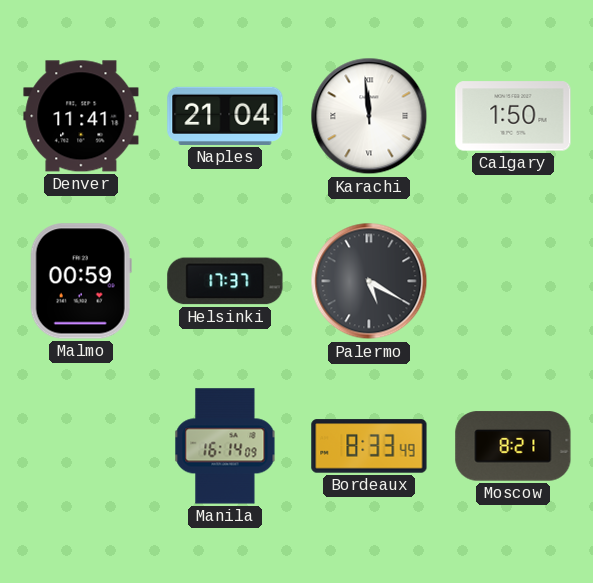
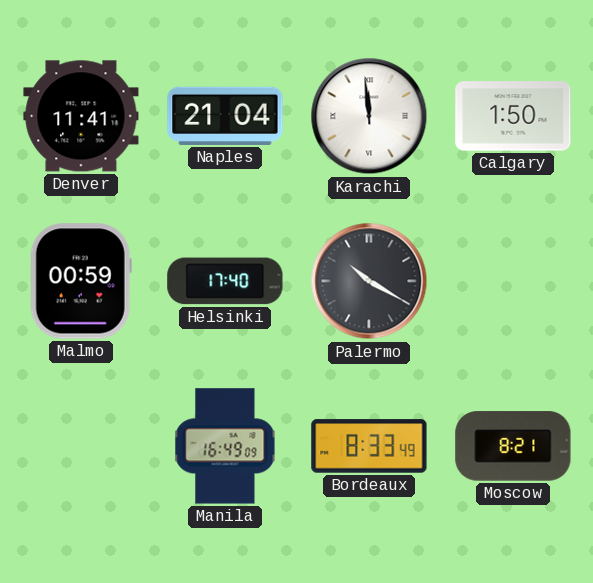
Helsinki: 17:37 -> 17:40
Palermo: 5:20 -> 10:20
Manila: 16:14 -> 16:49
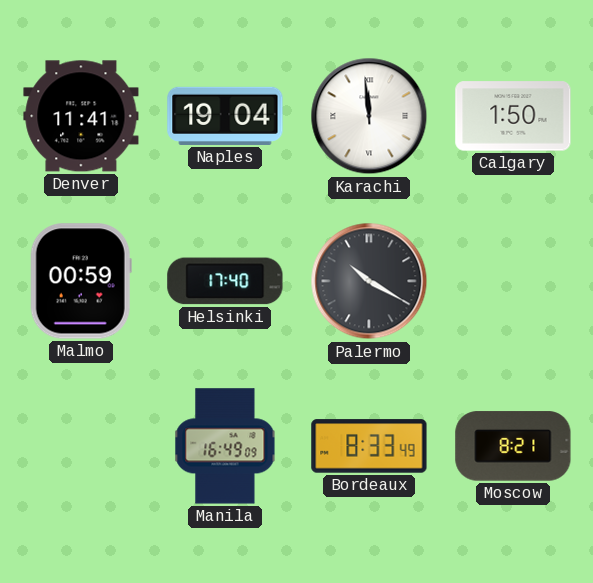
Naples: 21:04 -> 19:04
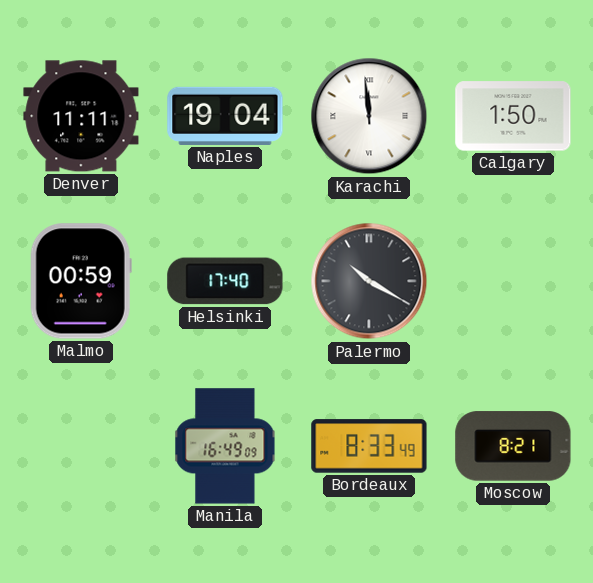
Denver: 11:41 -> 11:11
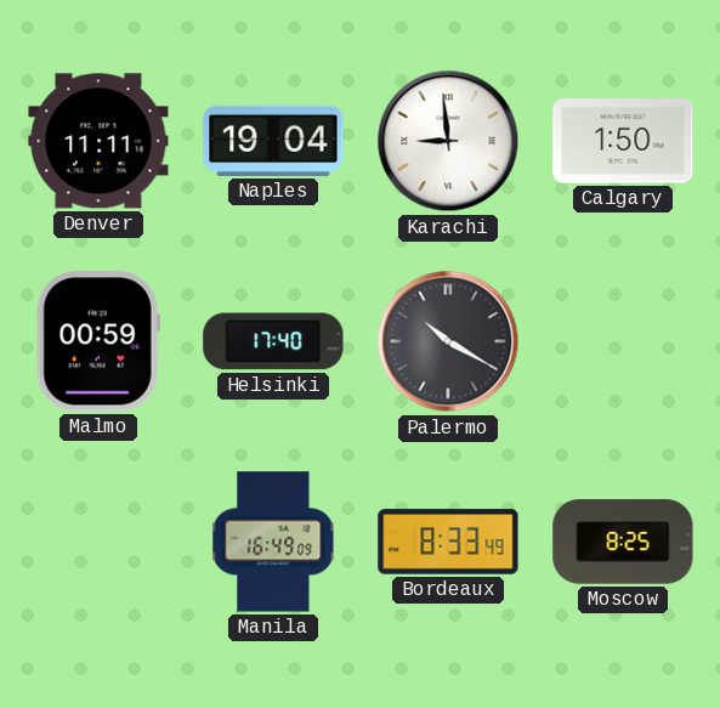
Karachi: 11:59 -> 8:59
Moscow: 8:21 -> 8:25
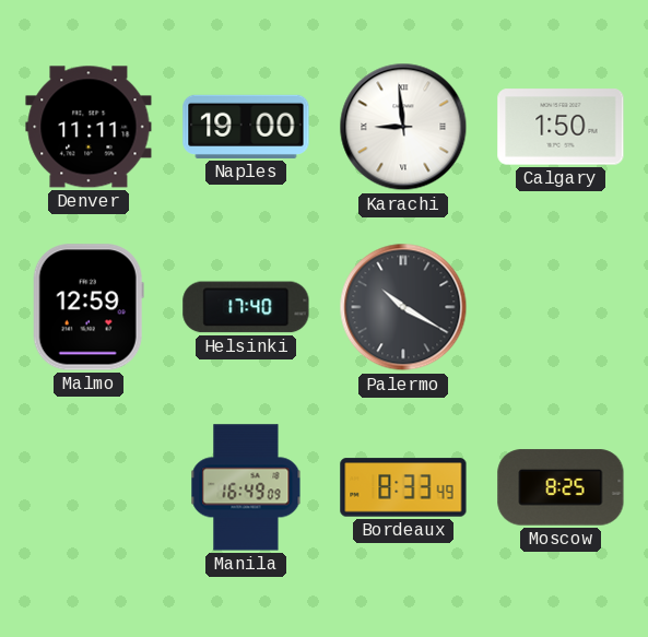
Naples: 19:04 -> 19:00
Malmo: 00:59 -> 12:59
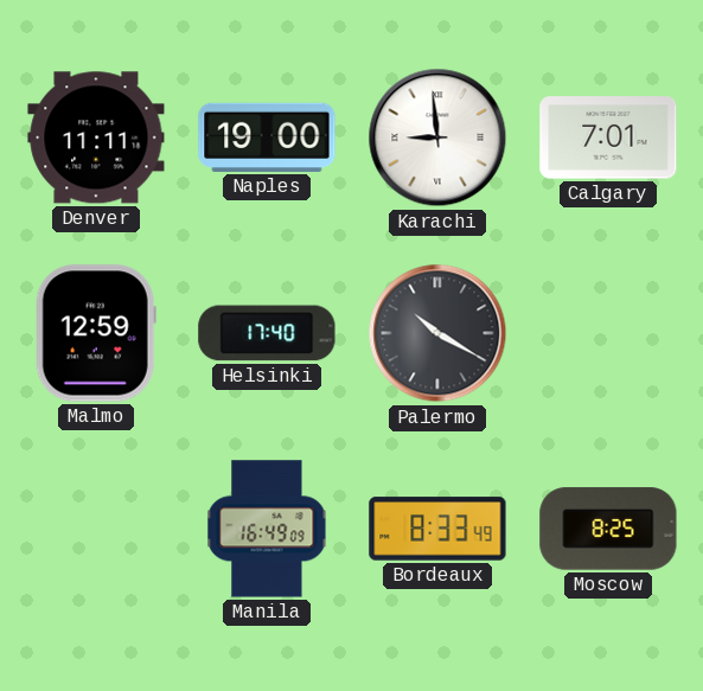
Calgary: 1:50 -> 7:01
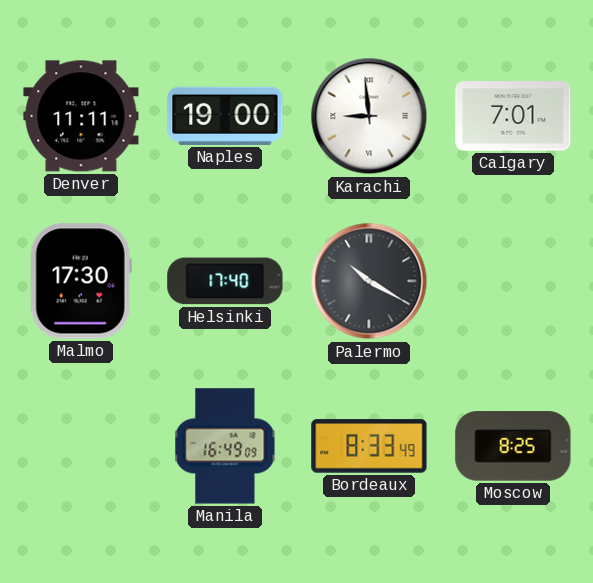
Malmo: 12:59 -> 17:30
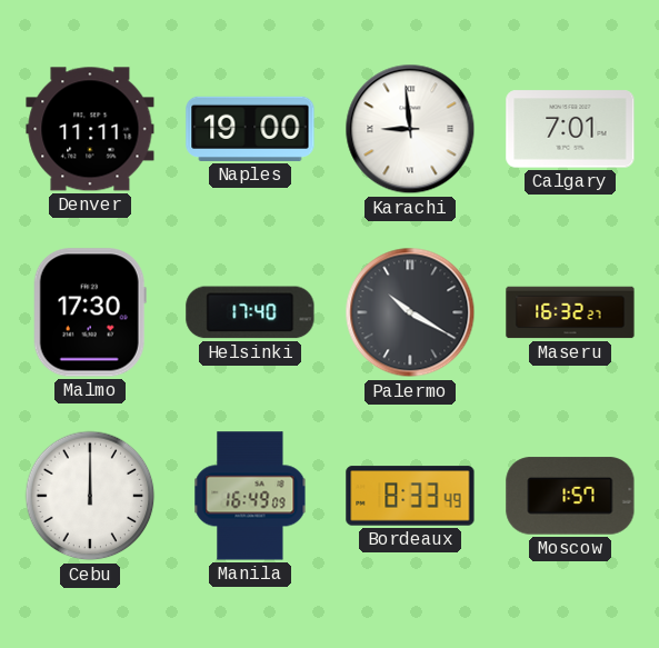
Maseru: none -> 16:32
Cebu: none -> 12:00
Moscow: 8:25 -> 1:57
